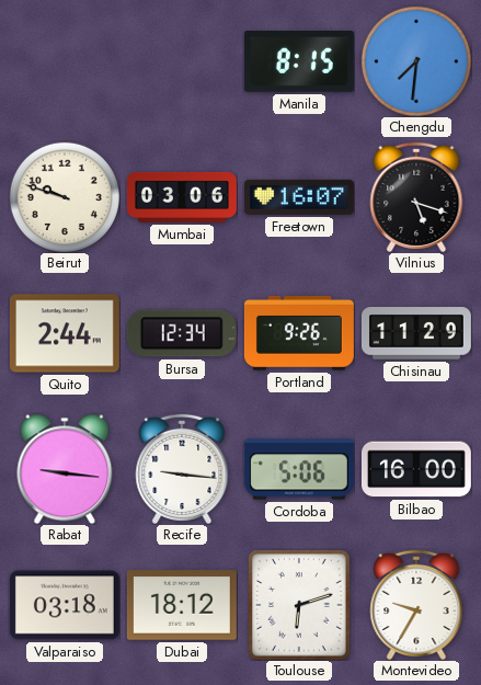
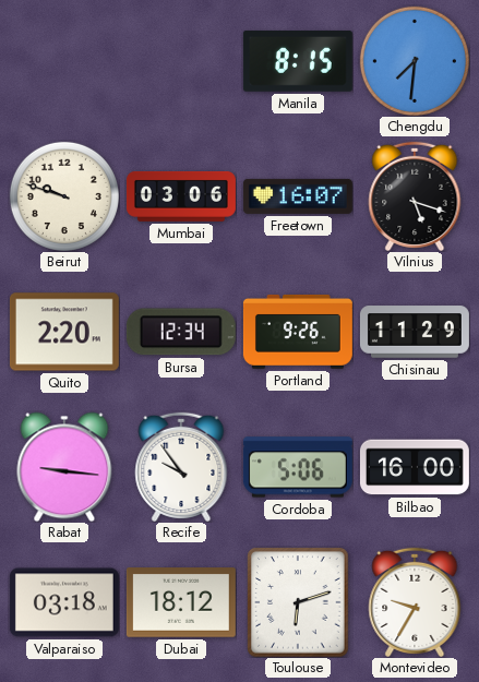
Quito: 2:44 -> 2:20
Recife: 9:16 -> 9:54
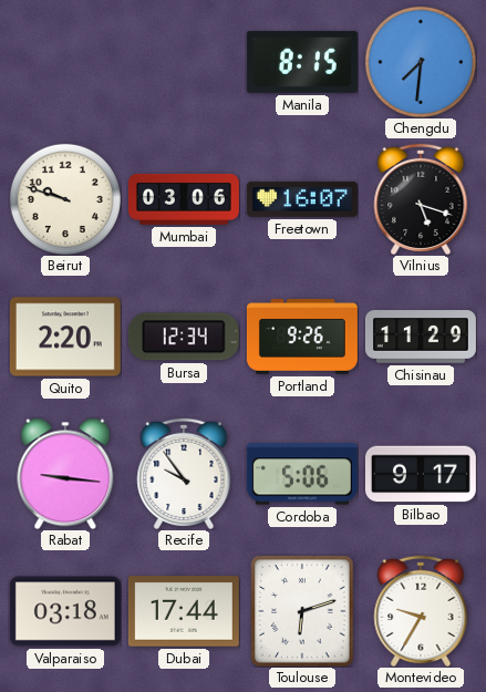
Bilbao: 16:00 -> 9:17
Dubai: 18:12 -> 17:44
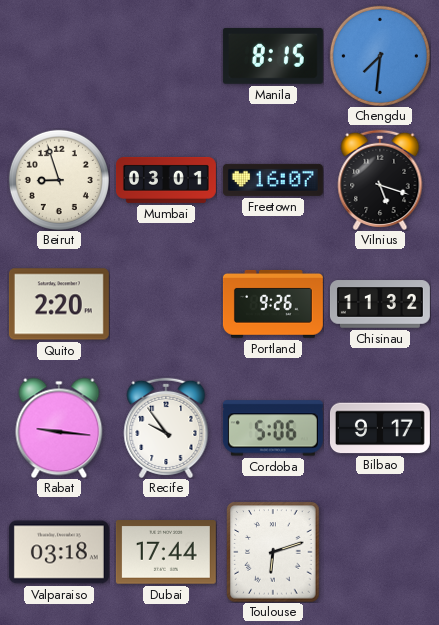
Beirut: 9:48 -> 8:57
Mumbai: 03:06 -> 03:01
Bursa: 12:34 -> none
Chisinau: 11:29 -> 11:32
Montevideo: 9:35 -> none
